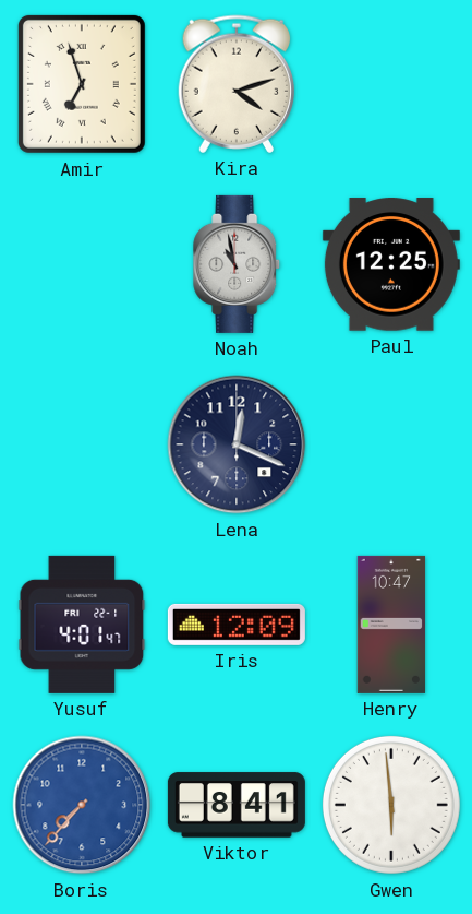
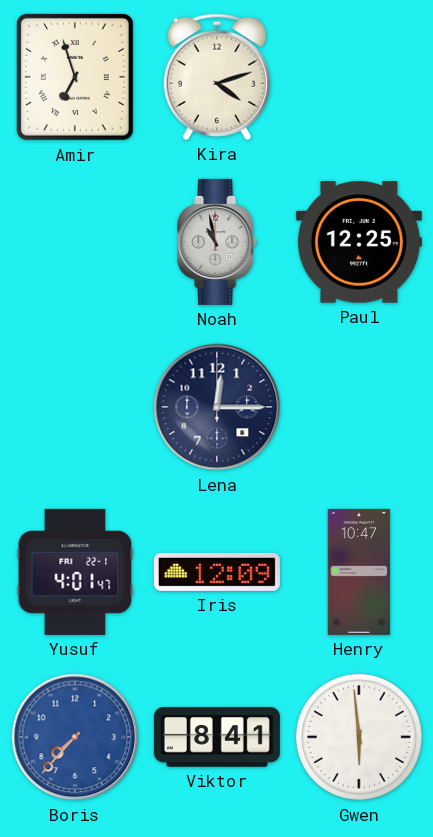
Lena: 12:19 -> 12:15
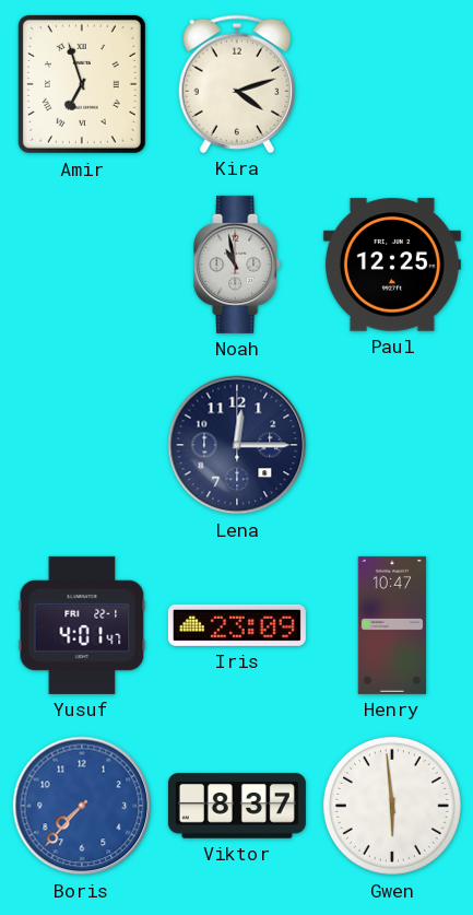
Iris: 12:09 -> 23:09
Viktor: 8:41 -> 8:37
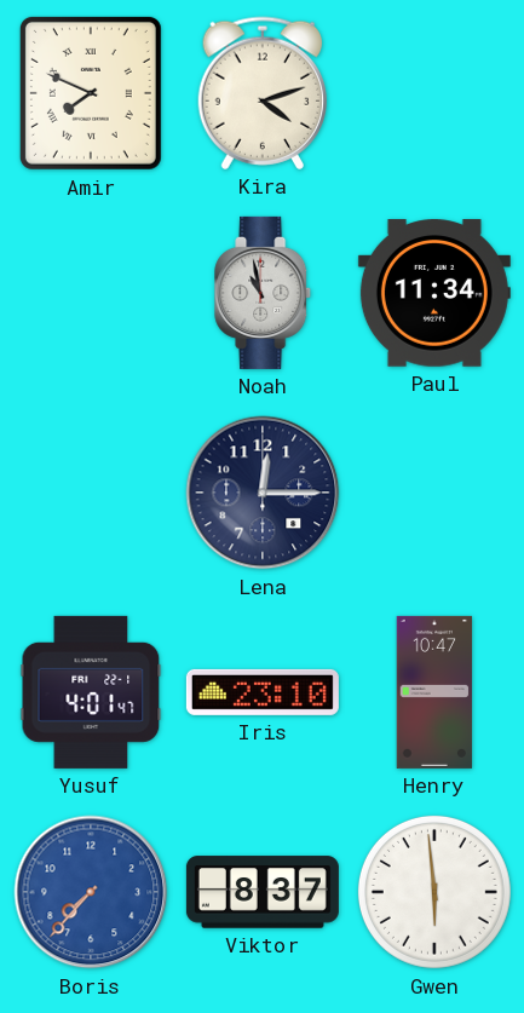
Amir: 6:57 -> 7:49
Paul: 12:25 -> 11:34
Iris: 23:09 -> 23:10
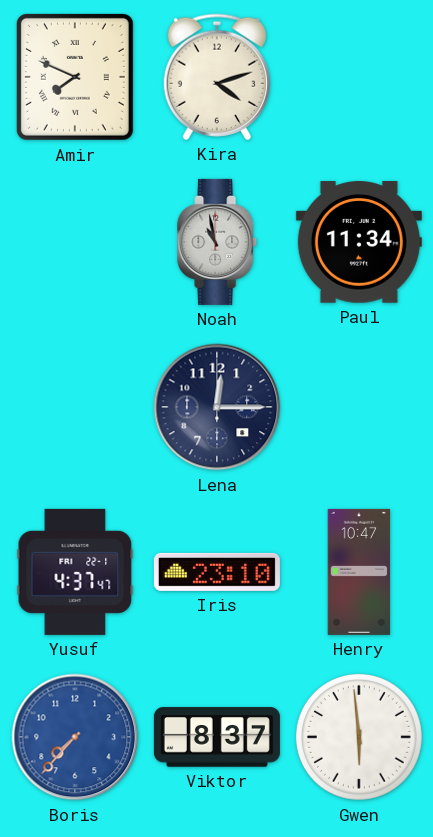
Yusuf: 4:01 -> 4:37
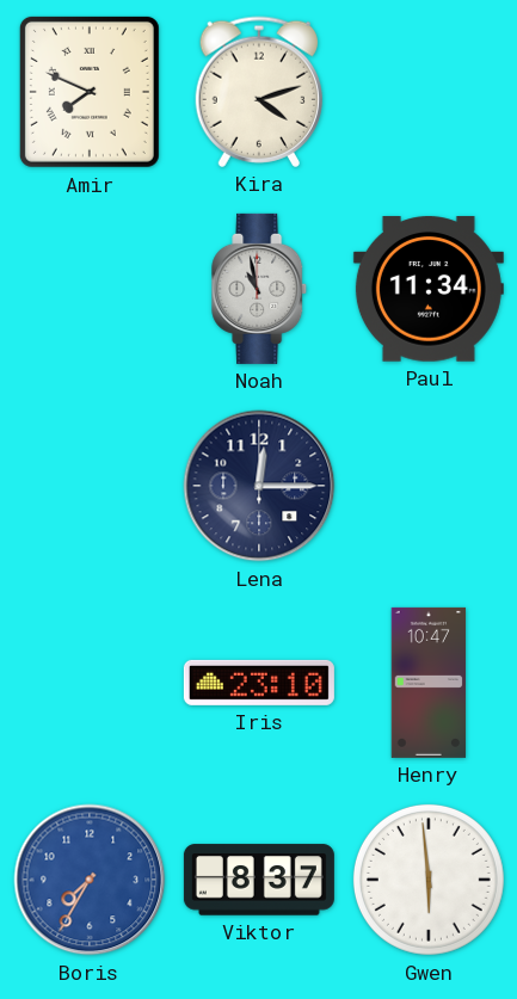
Yusuf: 4:37 -> none
Boris: 7:37 -> 7:35
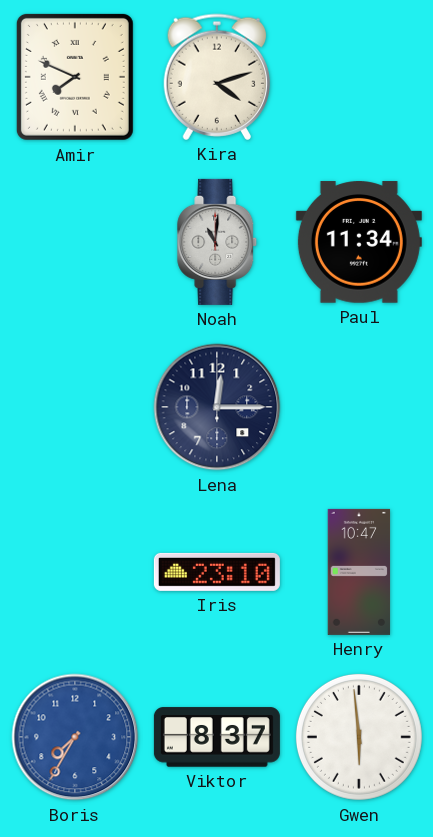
Noah: 10:58 -> 11:01
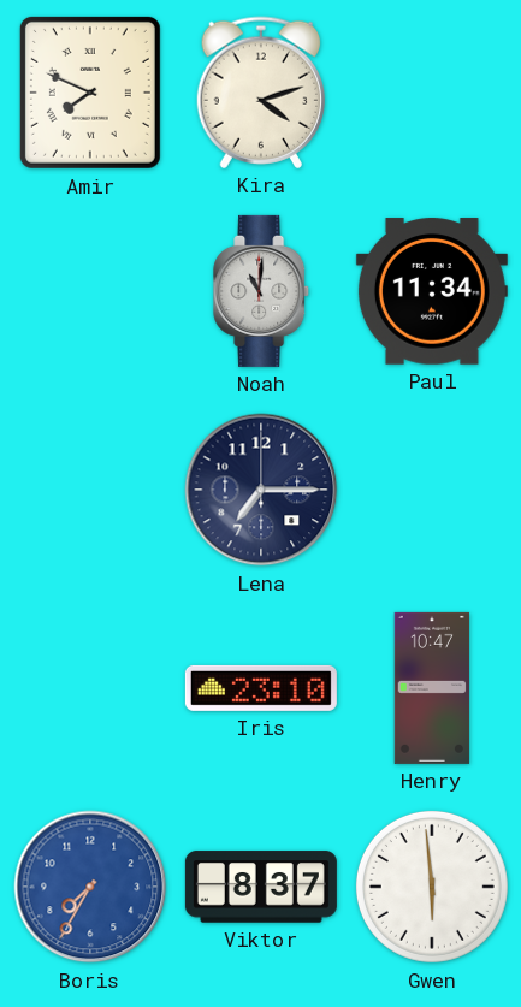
Lena: 12:15 -> 7:15
